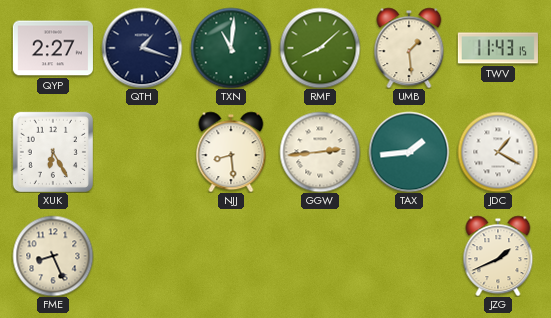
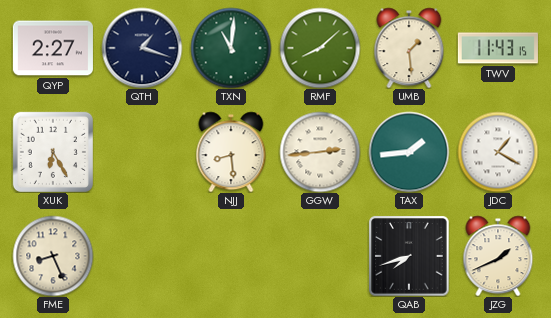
QAB: none -> 7:42
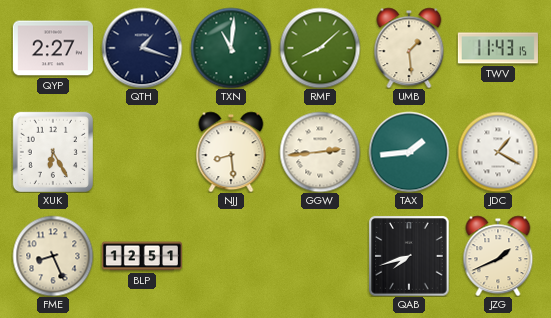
BLP: none -> 12:51
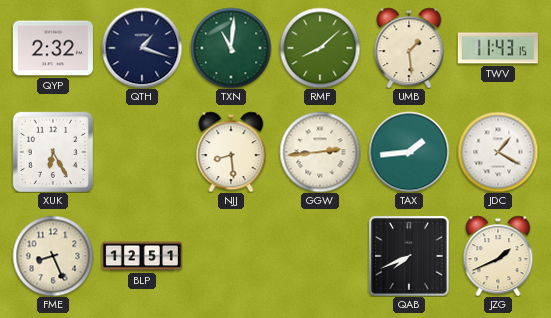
QYP: 2:27 -> 2:32
QAB: 7:42 -> 7:41
